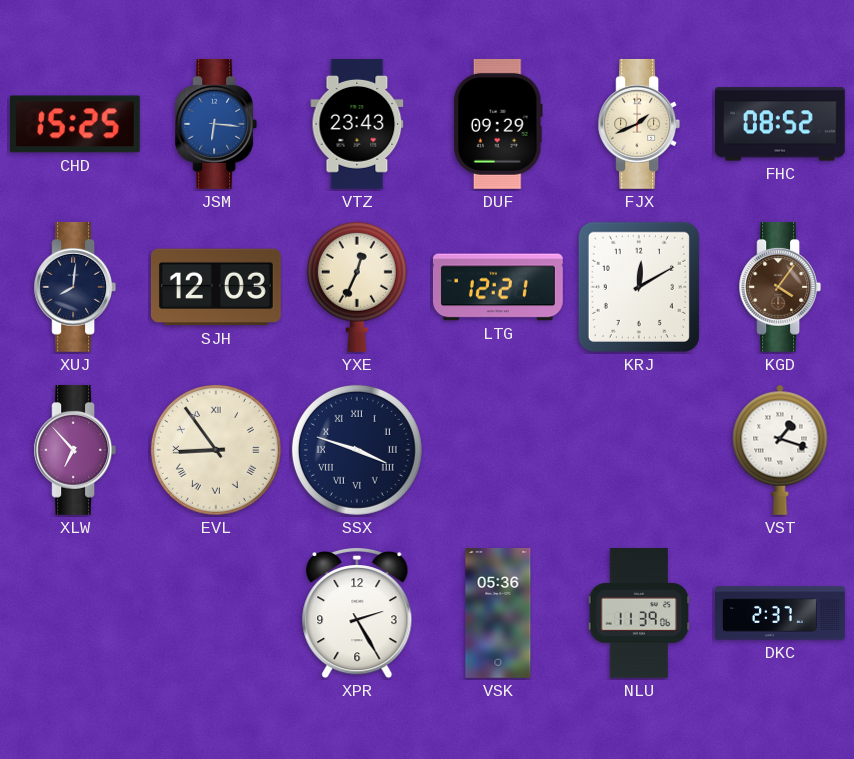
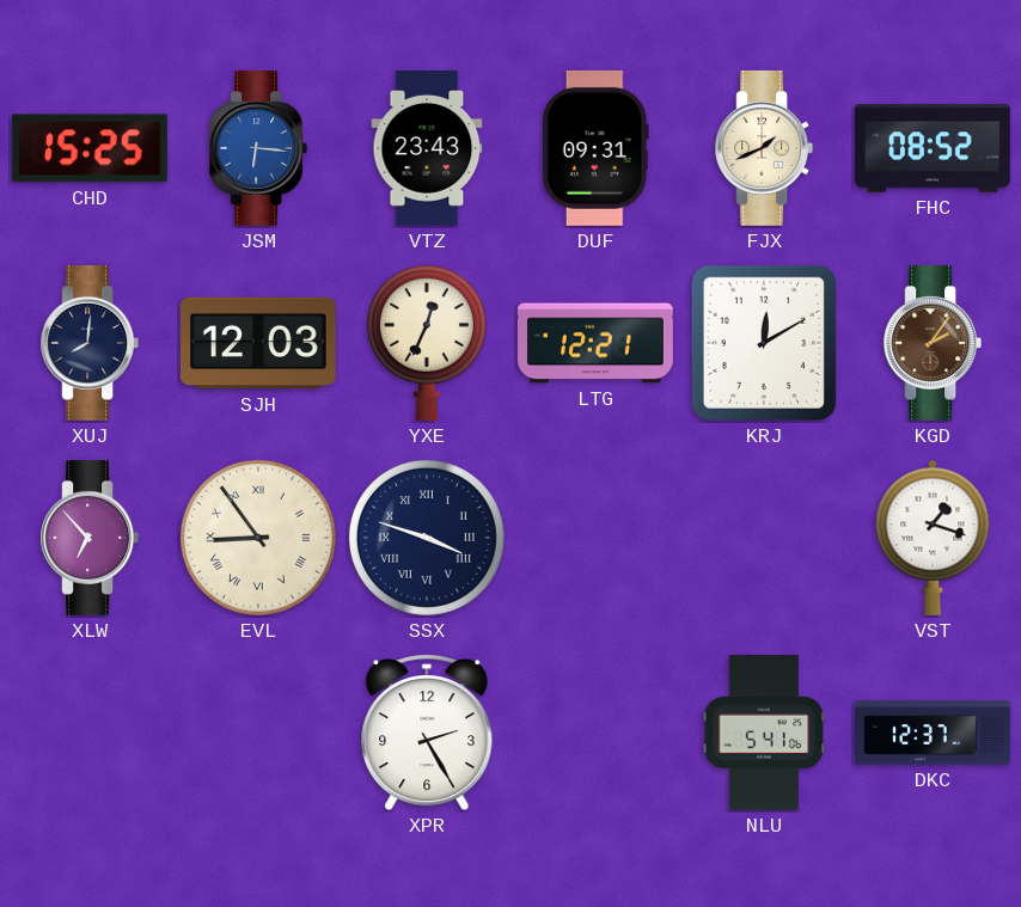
DUF: 09:29 -> 09:31
KGD: 4:06 -> 2:06
VSK: 05:36 -> none
NLU: 11:39 -> 5:41
DKC: 2:37 -> 12:37
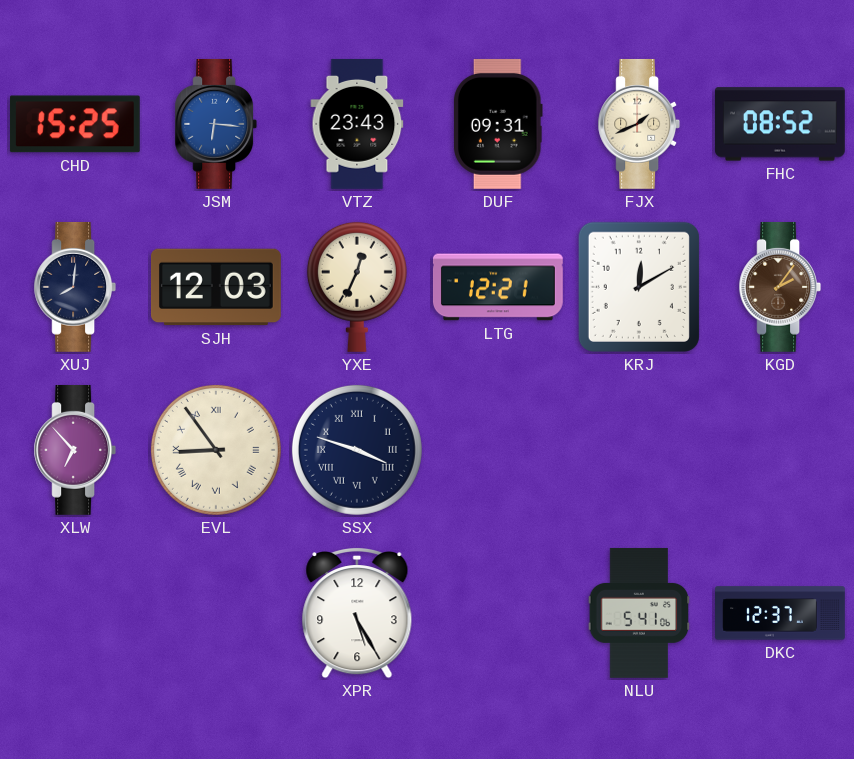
VST: 1:18 -> none
XPR: 2:25 -> 5:25
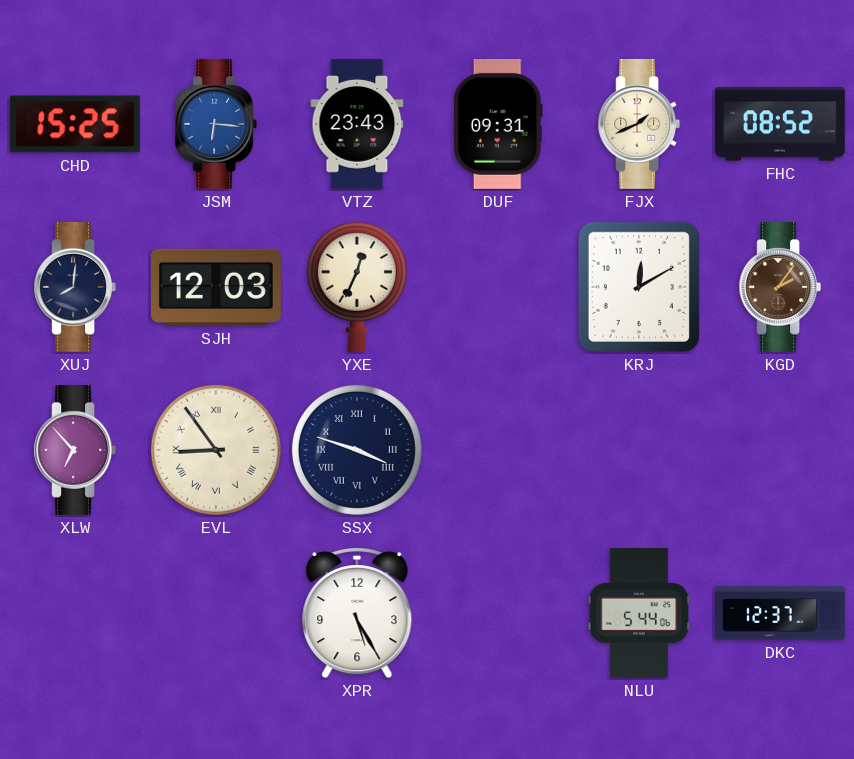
LTG: 12:21 -> none
NLU: 5:41 -> 5:44
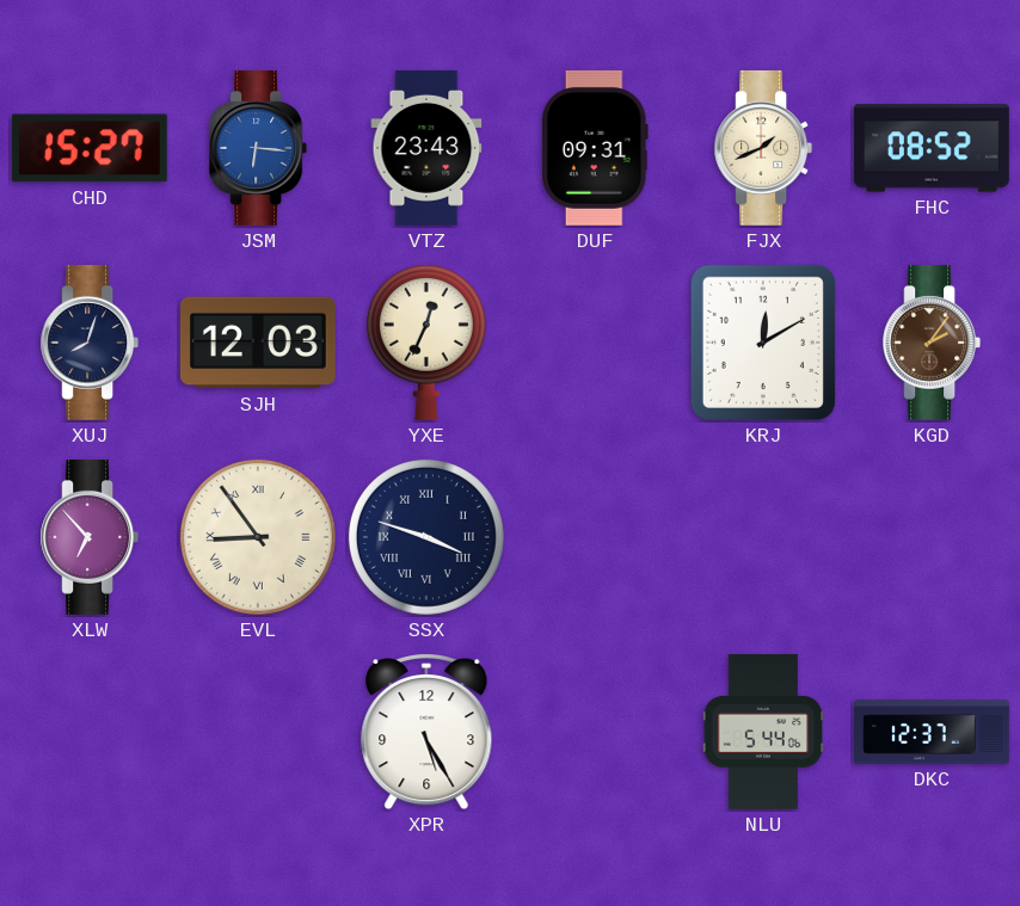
CHD: 15:25 -> 15:27
XUJ: 8:01 -> 8:03
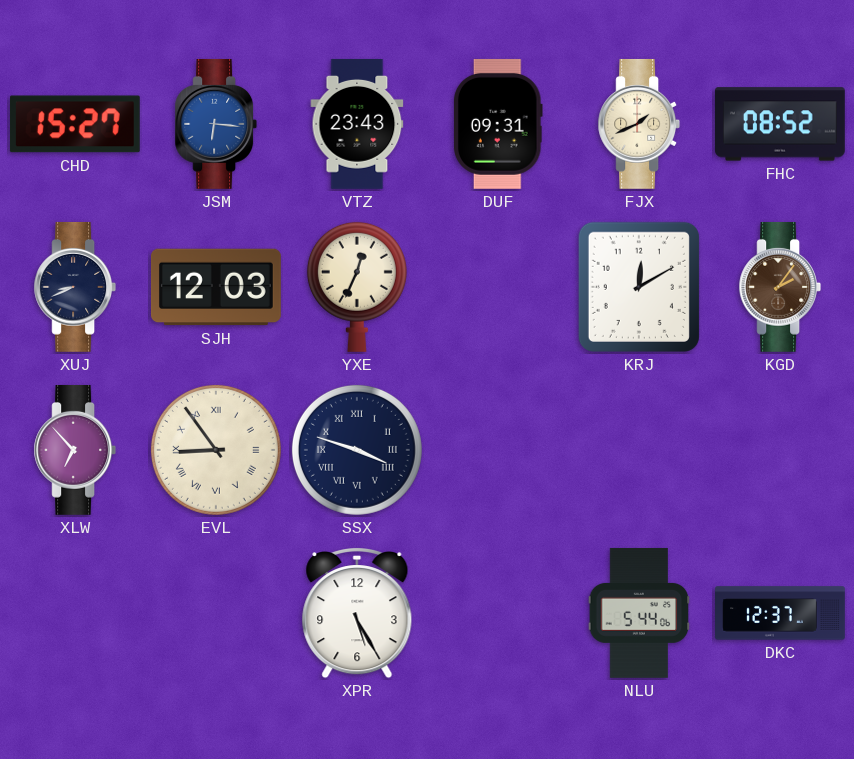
XUJ: 8:03 -> 8:41
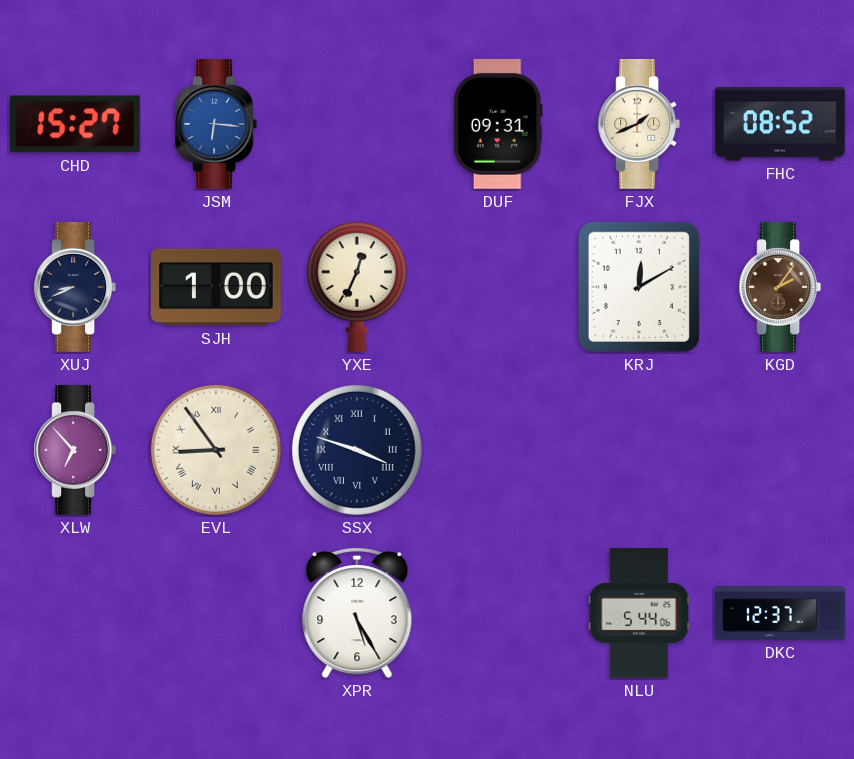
VTZ: 23:43 -> none
SJH: 12:03 -> 1:00
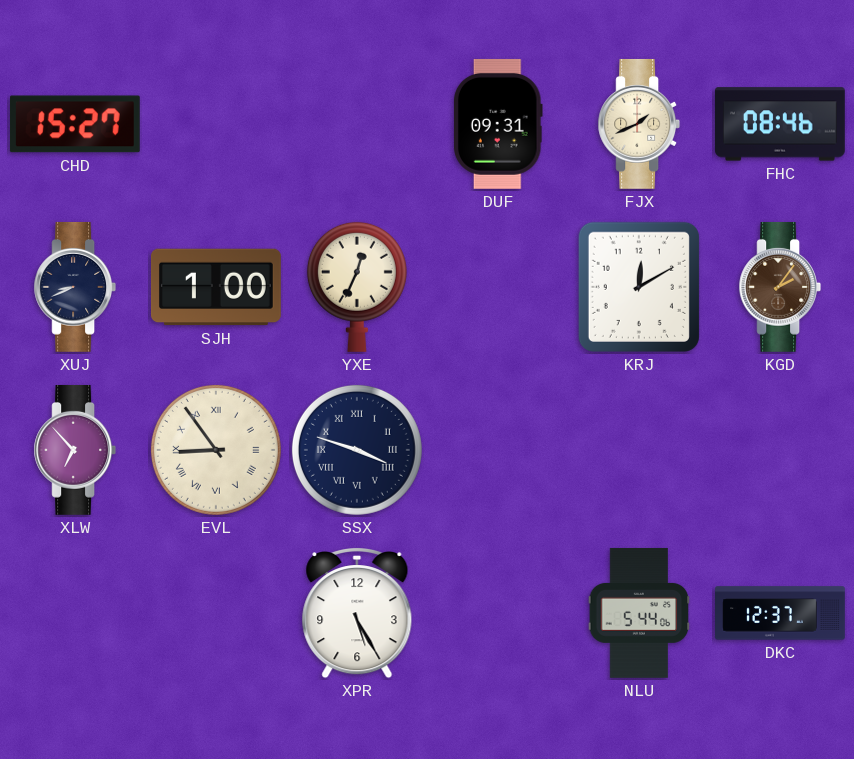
JSM: 6:16 -> none
FHC: 08:52 -> 08:46
